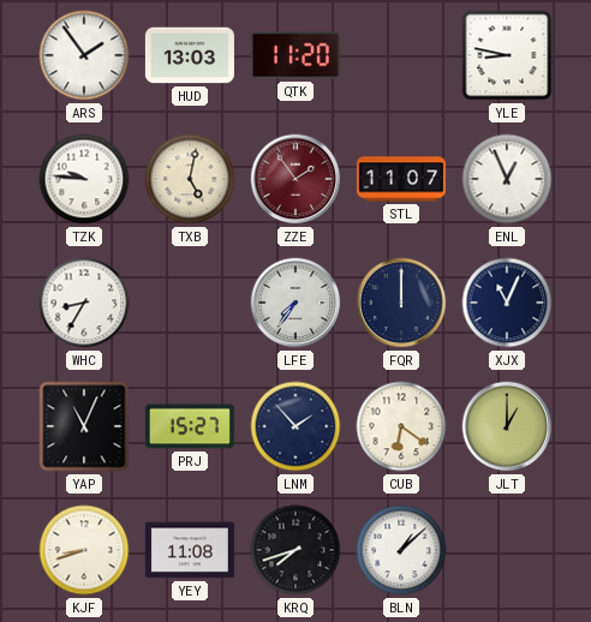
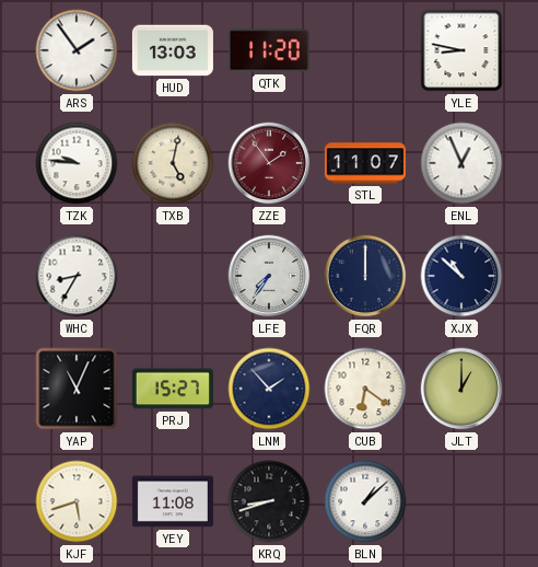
XJX: 11:04 -> 10:52
KJF: 8:42 -> 5:42
KRQ: 7:42 -> 8:42
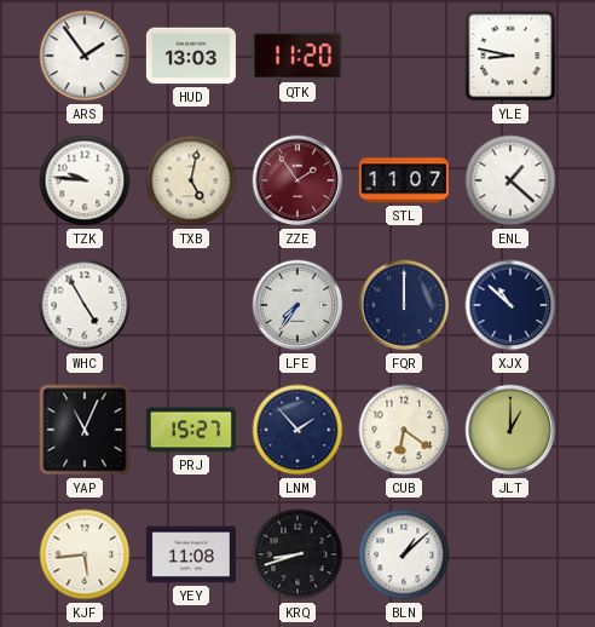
ENL: 12:56 -> 1:22
WHC: 8:35 -> 4:55
KJF: 5:42 -> 5:44
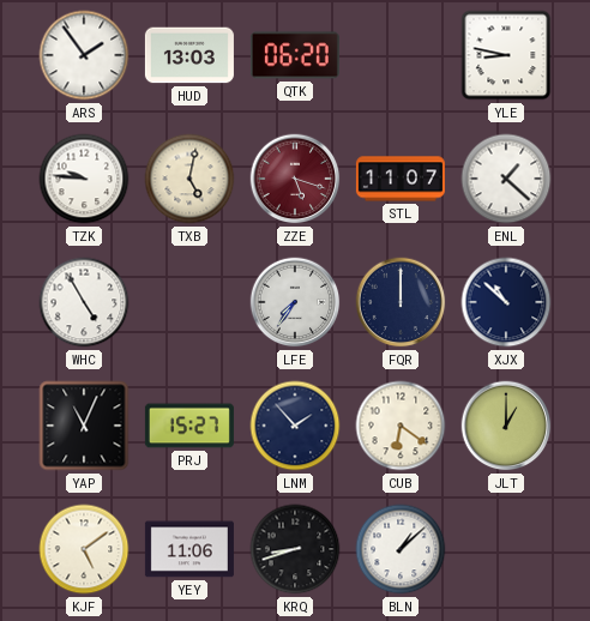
QTK: 11:20 -> 06:20
ZZE: 1:54 -> 5:18
KJF: 5:44 -> 5:09
YEY: 11:08 -> 11:06
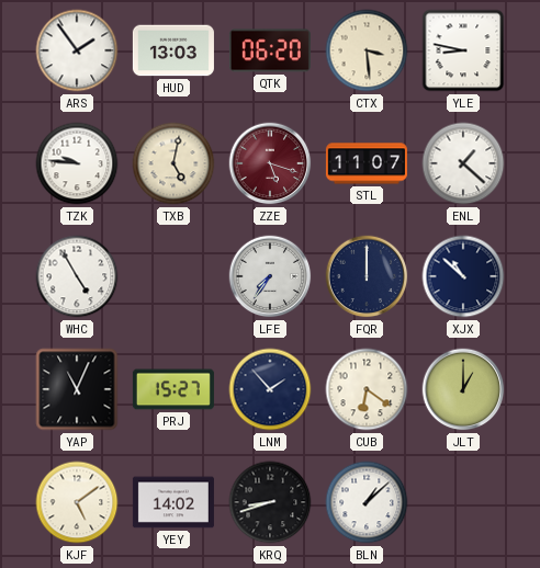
CTX: none -> 3:29
YEY: 11:06 -> 14:02
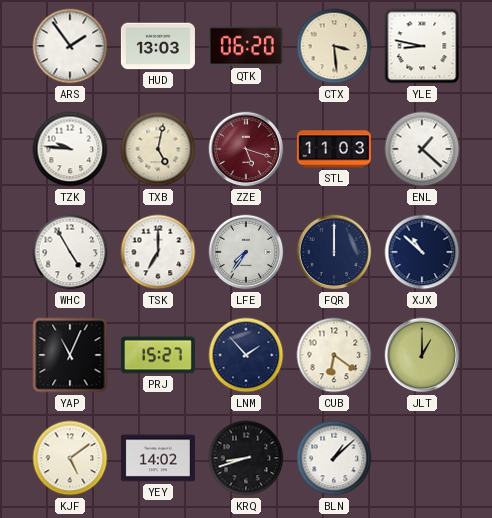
STL: 11:07 -> 11:03
TSK: none -> 7:00
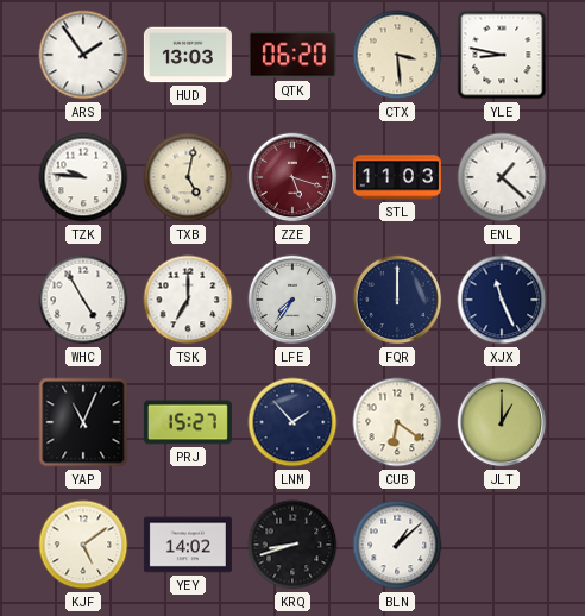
XJX: 10:52 -> 11:26
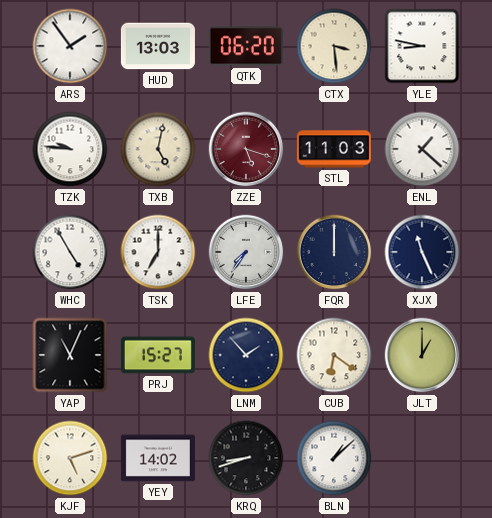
KJF: 5:09 -> 5:12
